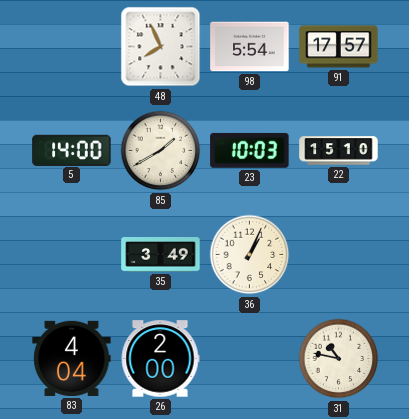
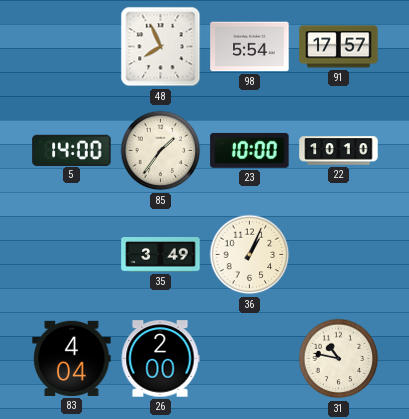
85: 1:40 -> 1:36
23: 10:03 -> 10:00
22: 15:10 -> 10:10
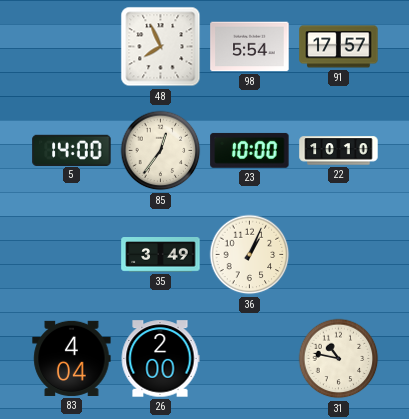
85: 1:36 -> 12:36
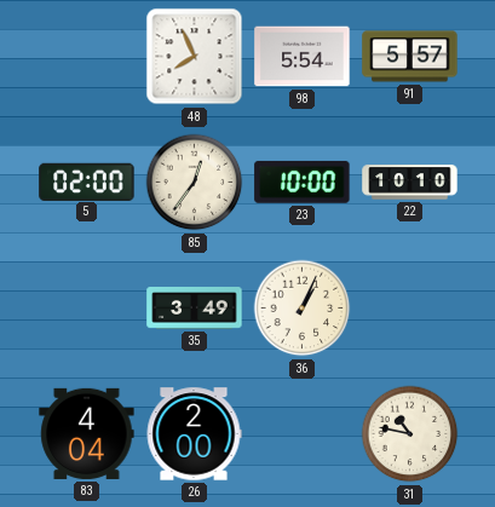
91: 17:57 -> 5:57
5: 14:00 -> 02:00
